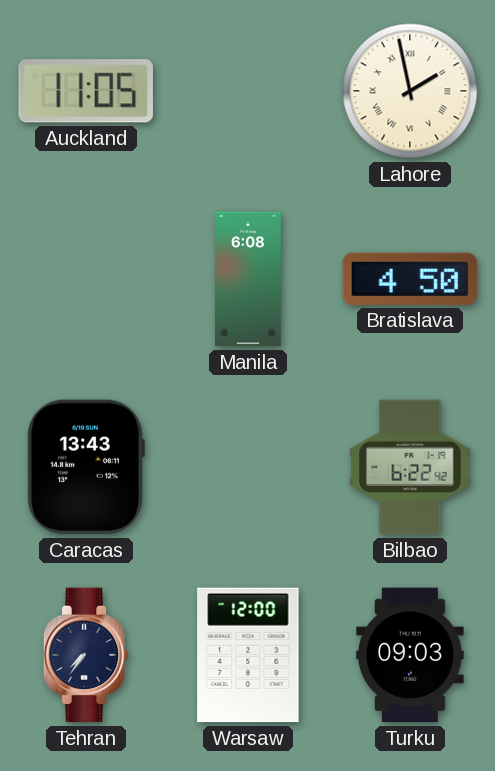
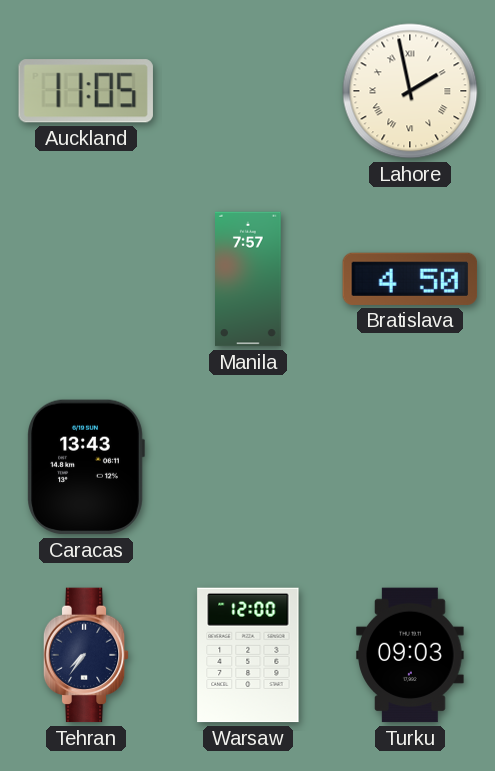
Manila: 6:08 -> 7:57
Bilbao: 6:22 -> none
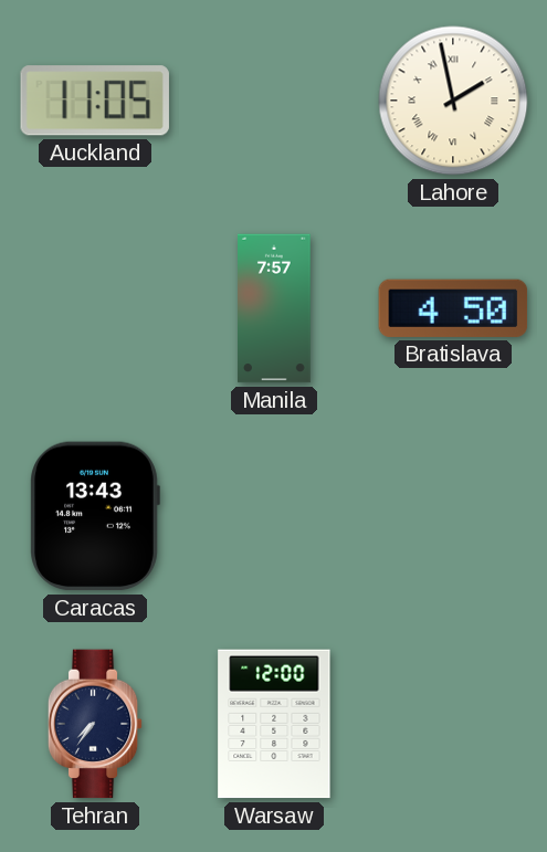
Turku: 09:03 -> none
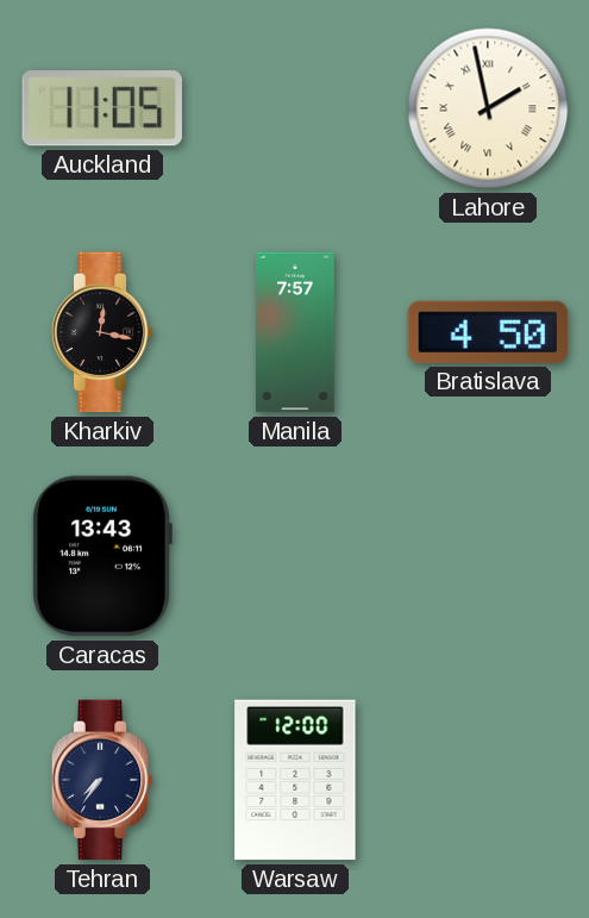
Kharkiv: none -> 12:17
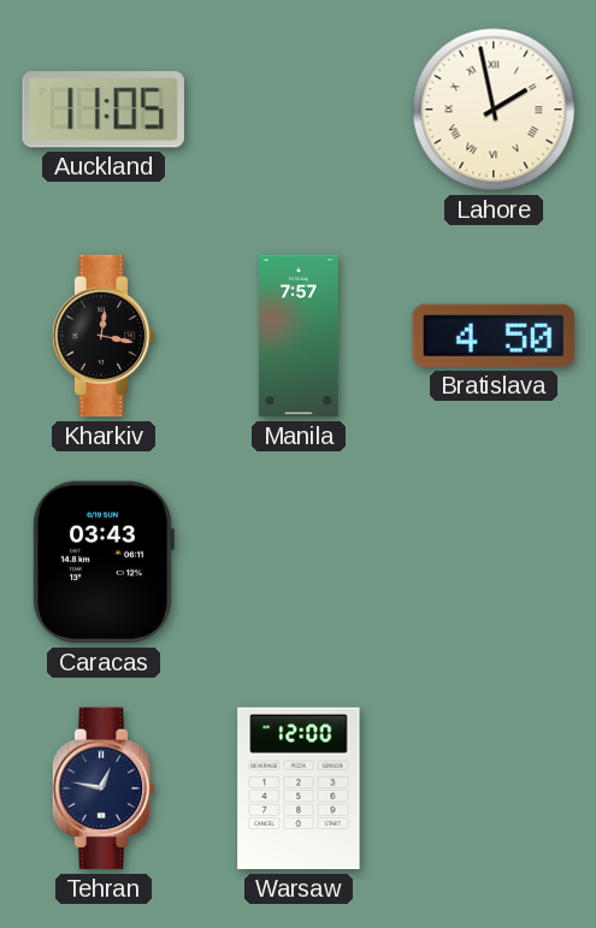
Caracas: 13:43 -> 03:43
Tehran: 7:36 -> 12:47
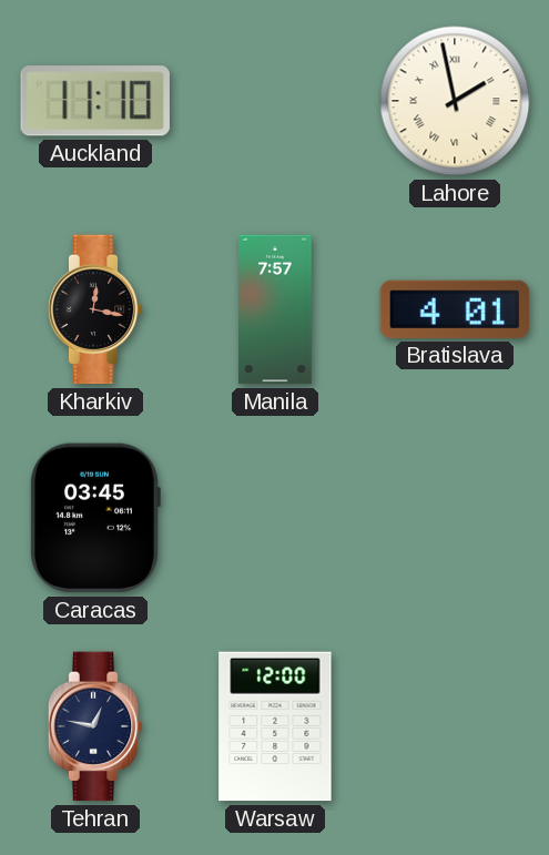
Auckland: 11:05 -> 11:10
Bratislava: 4:50 -> 4:01
Caracas: 03:43 -> 03:45
